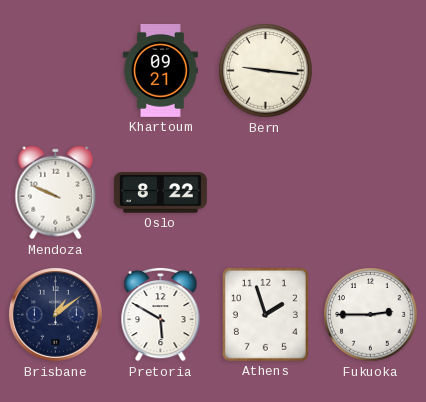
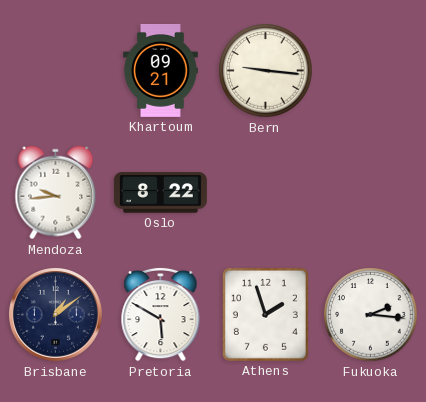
Mendoza: 9:49 -> 9:44
Fukuoka: 2:45 -> 2:16
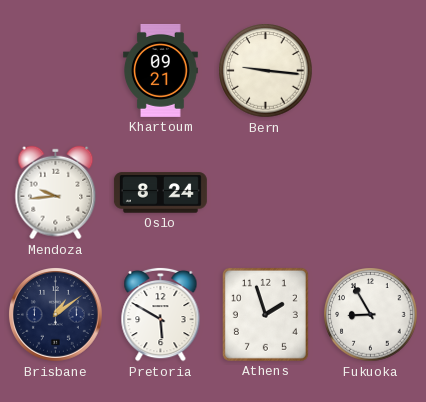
Oslo: 8:22 -> 8:24
Fukuoka: 2:16 -> 8:55
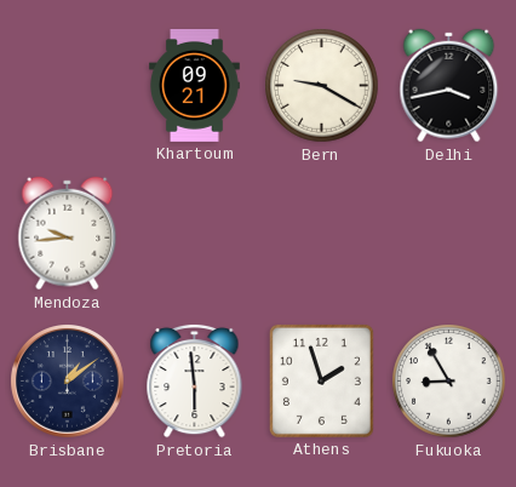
Bern: 9:16 -> 9:20
Delhi: none -> 3:43
Oslo: 8:24 -> none
Pretoria: 5:50 -> 5:59
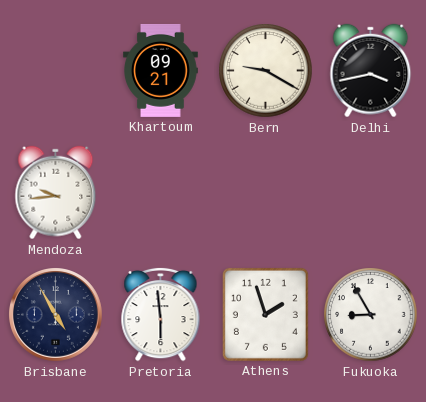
Brisbane: 1:09 -> 4:55
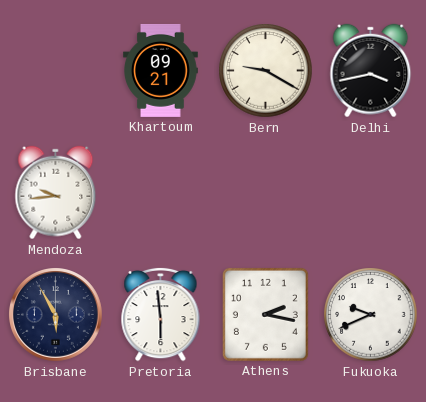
Brisbane: 4:55 -> 5:55
Athens: 1:57 -> 2:17
Fukuoka: 8:55 -> 9:41
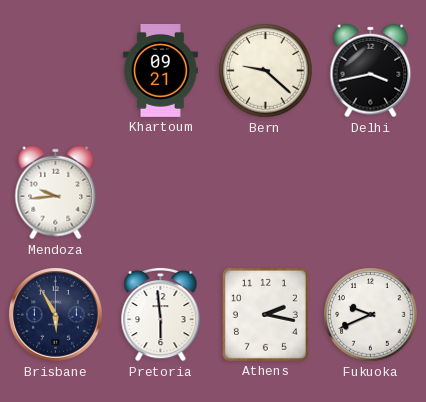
Bern: 9:20 -> 9:22
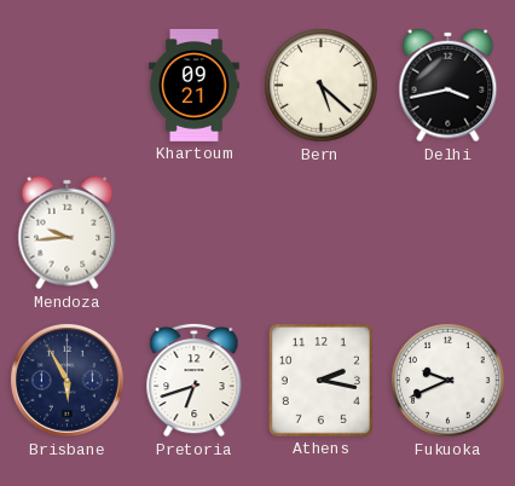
Bern: 9:22 -> 5:22
Pretoria: 5:59 -> 6:42
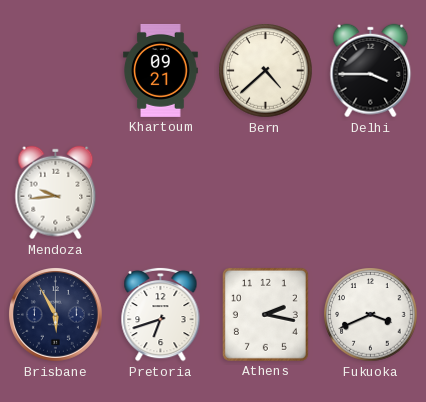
Bern: 5:22 -> 4:38
Delhi: 3:43 -> 3:45
Fukuoka: 9:41 -> 3:41
